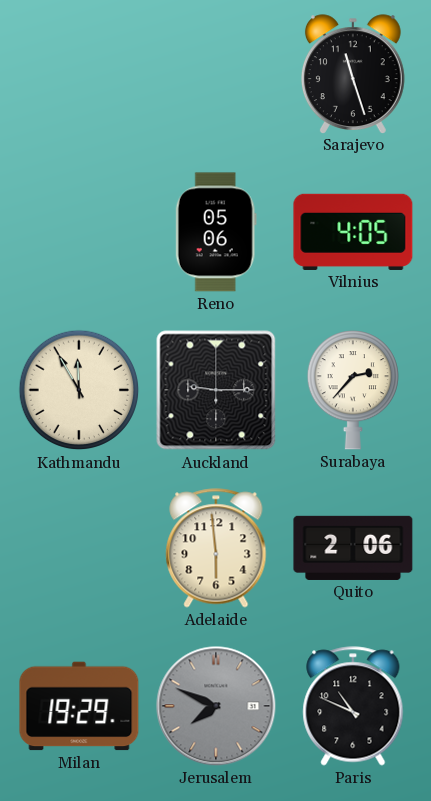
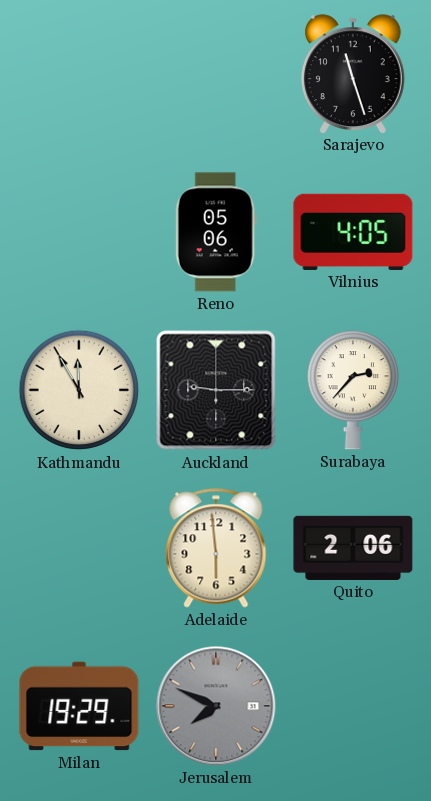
Paris: 10:49 -> none
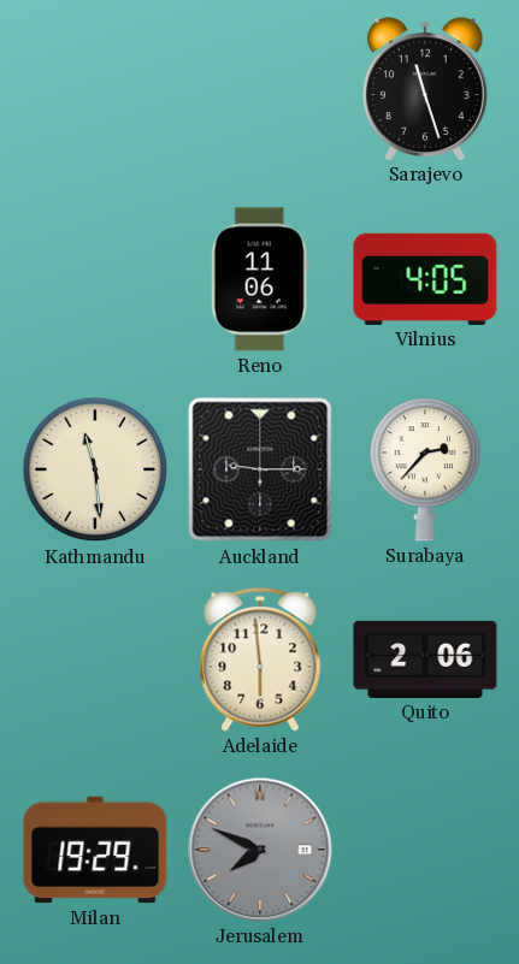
Reno: 05:06 -> 11:06
Kathmandu: 11:55 -> 11:29
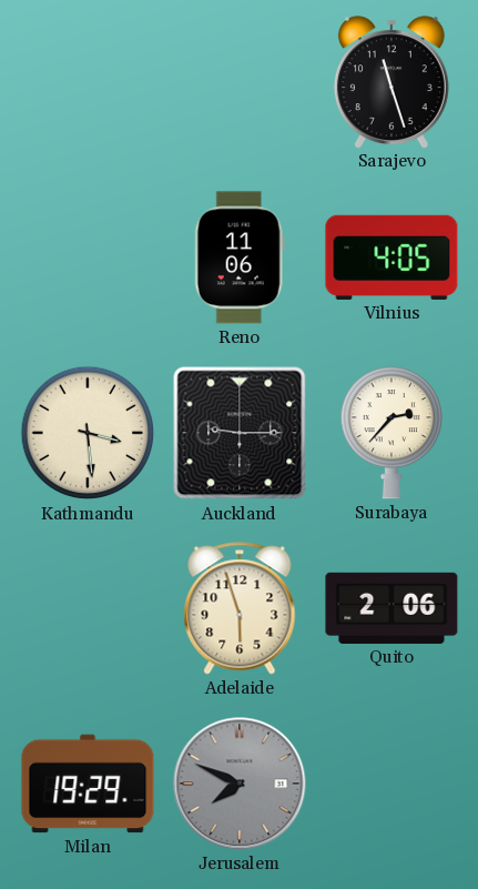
Kathmandu: 11:29 -> 3:29
Adelaide: 5:59 -> 5:57
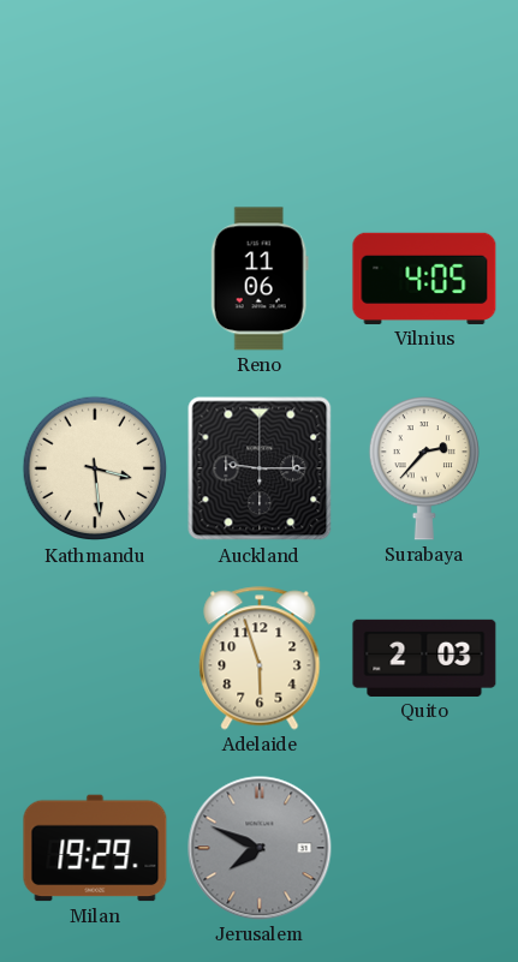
Sarajevo: 11:27 -> none
Quito: 2:06 -> 2:03
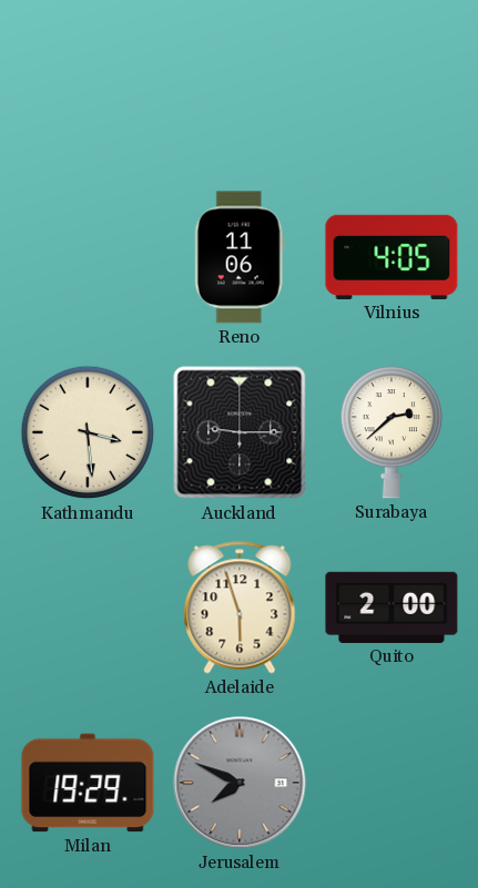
Surabaya: 2:37 -> 2:38
Quito: 2:03 -> 2:00
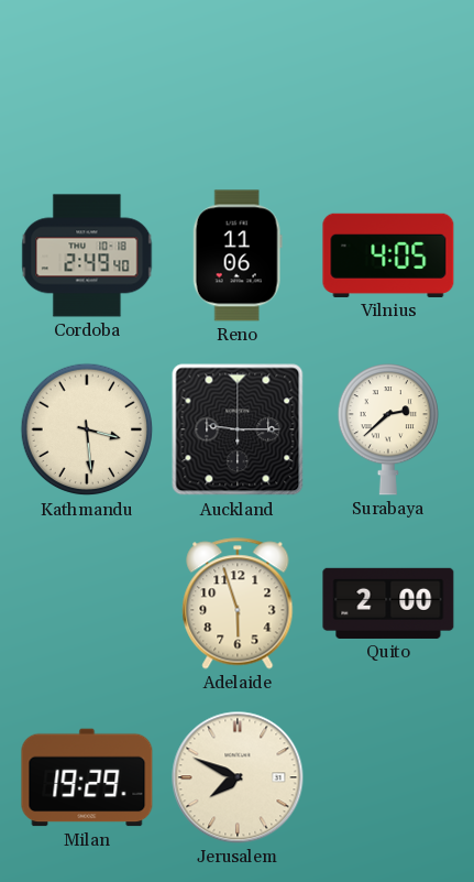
Cordoba: none -> 2:49
Jerusalem dial: grey -> cream
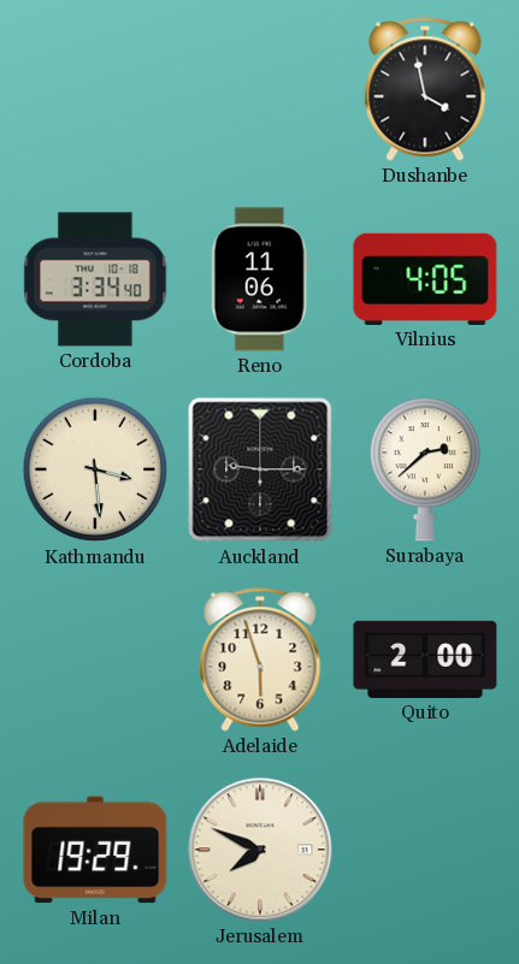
Dushanbe: none -> 3:58
Cordoba: 2:49 -> 3:34
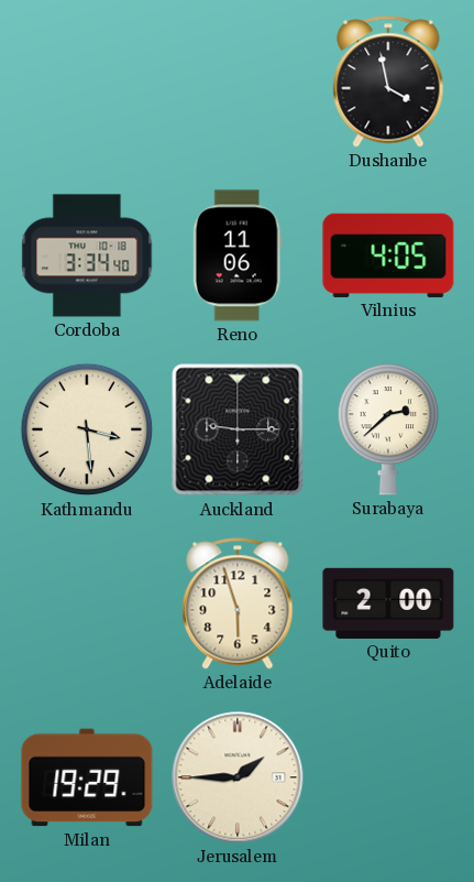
Jerusalem: 7:49 -> 1:45
